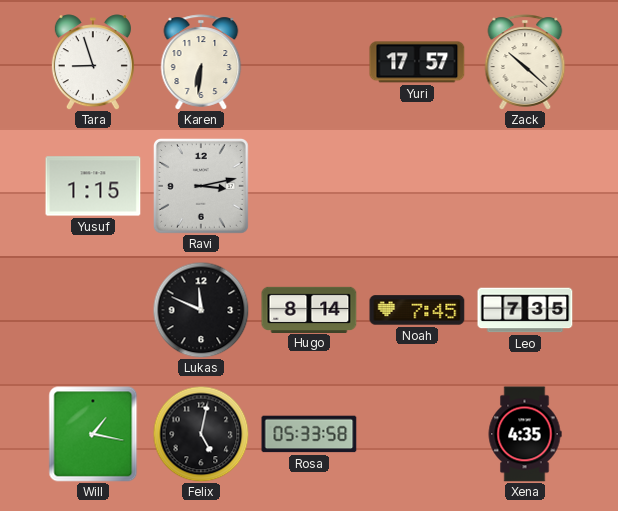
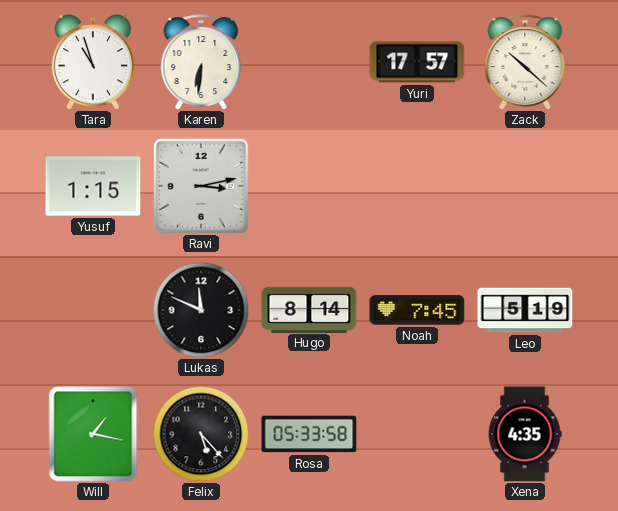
Tara: 8:57 -> 10:57
Leo: 7:35 -> 5:19
Felix: 5:02 -> 5:23
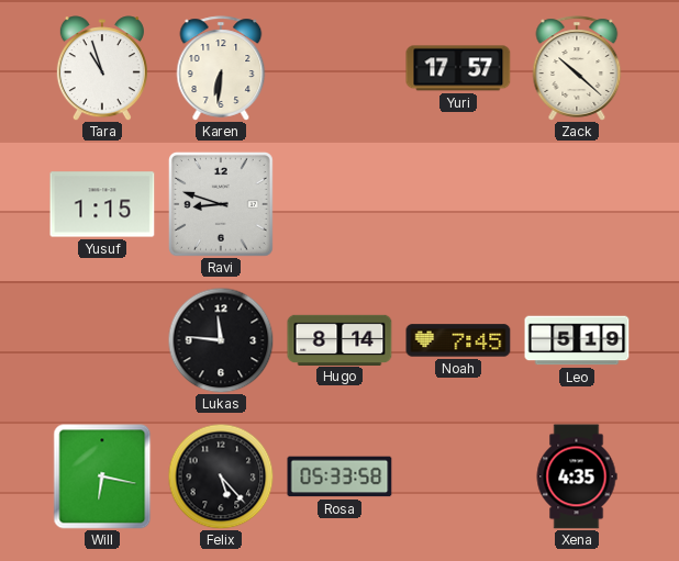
Ravi: 3:13 -> 8:48
Lukas: 11:49 -> 11:46
Will: 1:17 -> 6:17
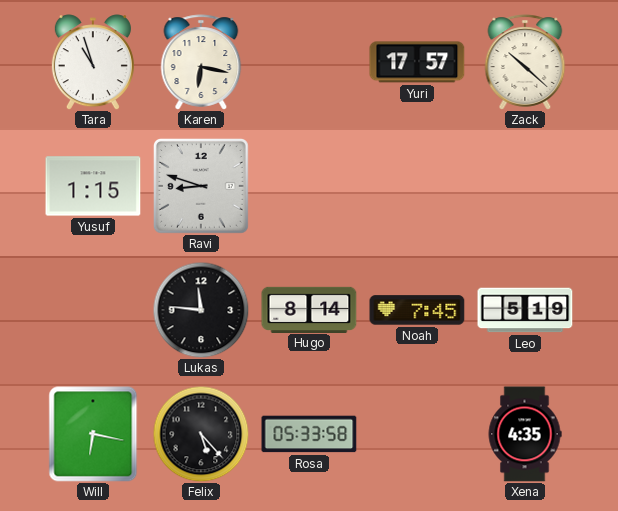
Karen: 6:31 -> 6:17
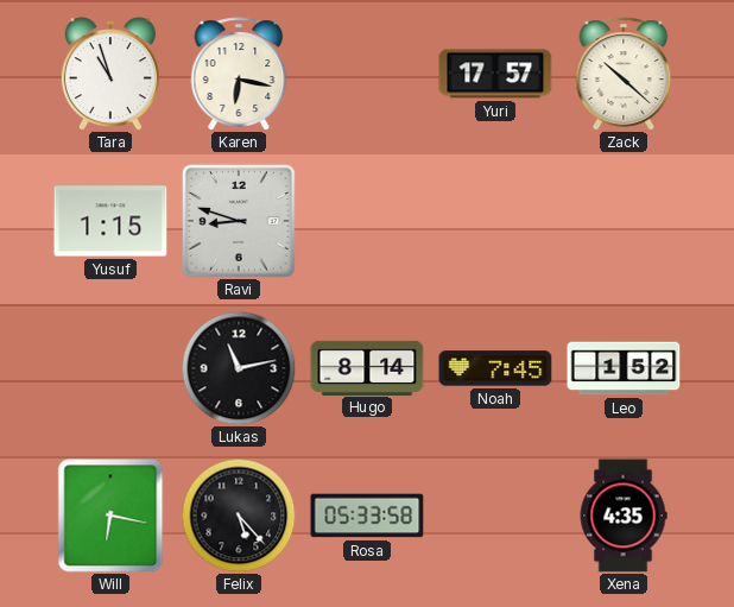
Lukas: 11:46 -> 11:13
Leo: 5:19 -> 1:52
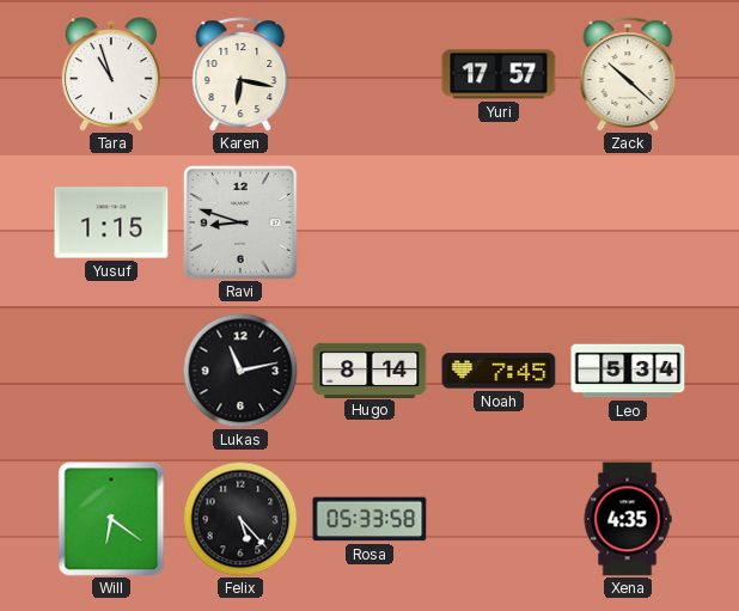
Leo: 1:52 -> 5:34
Will: 6:17 -> 6:21
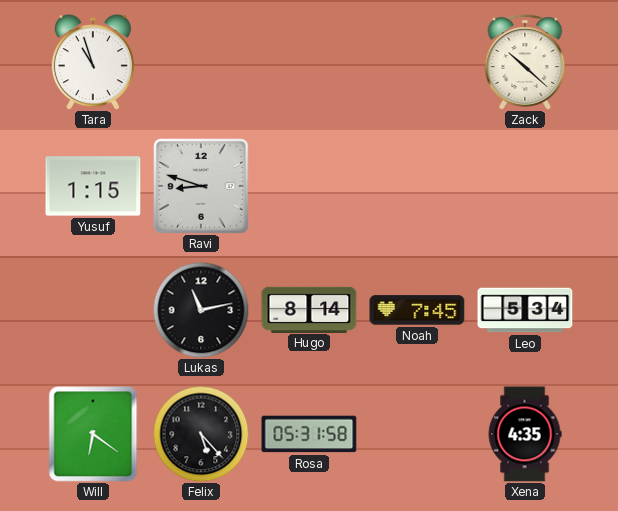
Karen: 6:17 -> none
Yuri: 17:57 -> none
Rosa: 05:33 -> 05:31
